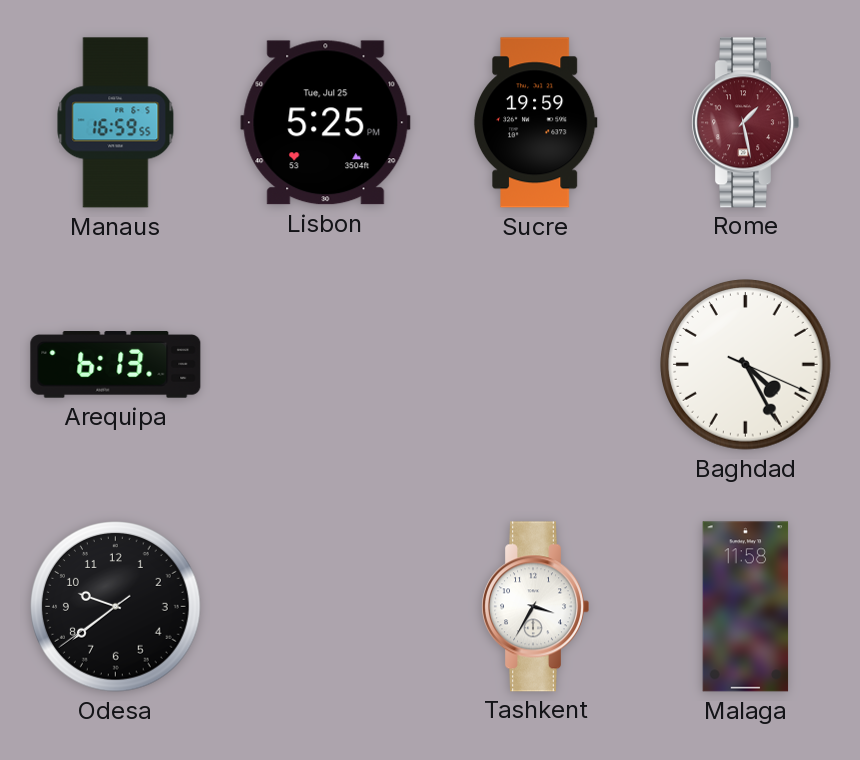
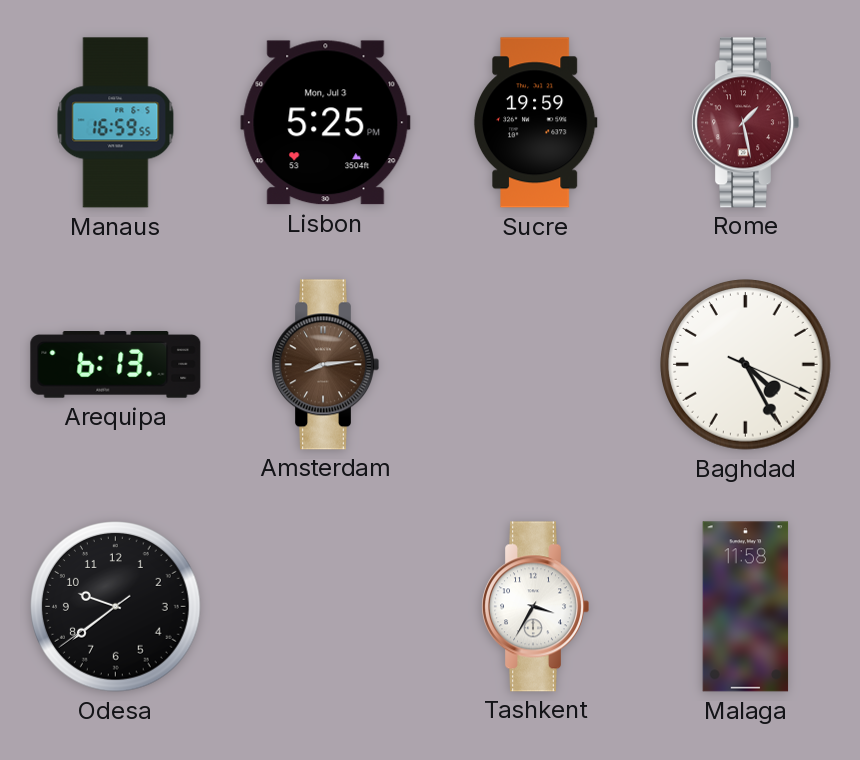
Lisbon date: Tue, Jul 25 -> Mon, Jul 3
Amsterdam: none -> 8:14
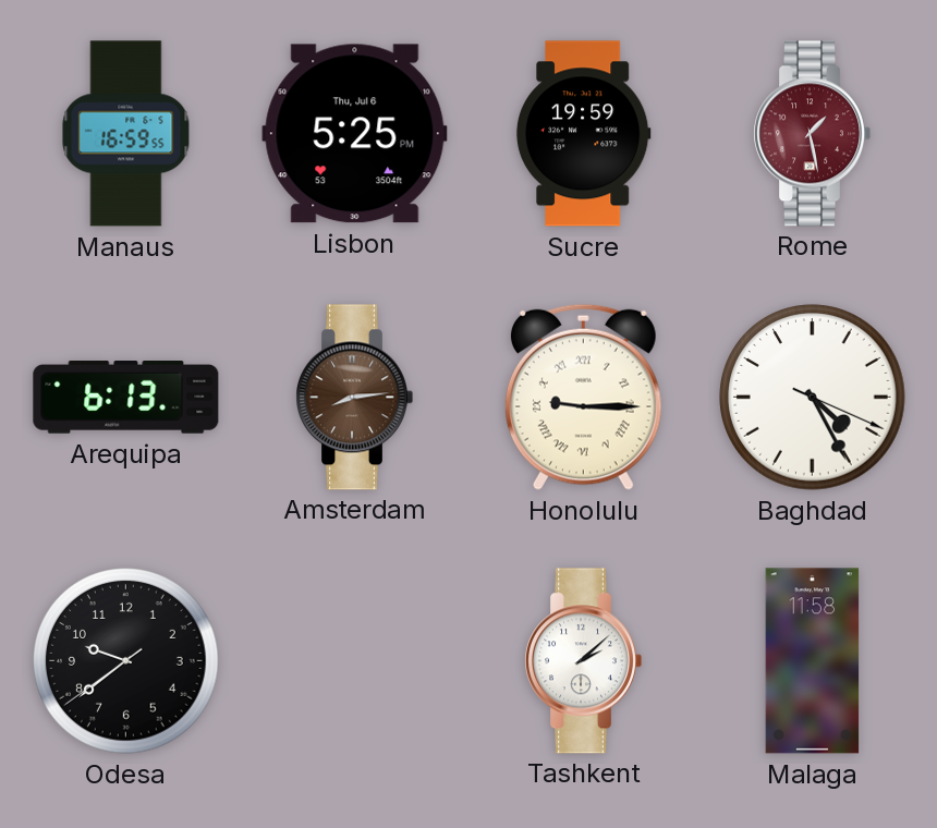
Lisbon date: Mon, Jul 3 -> Thu, Jul 6
Honolulu: none -> 9:15
Tashkent: 3:35 -> 2:08
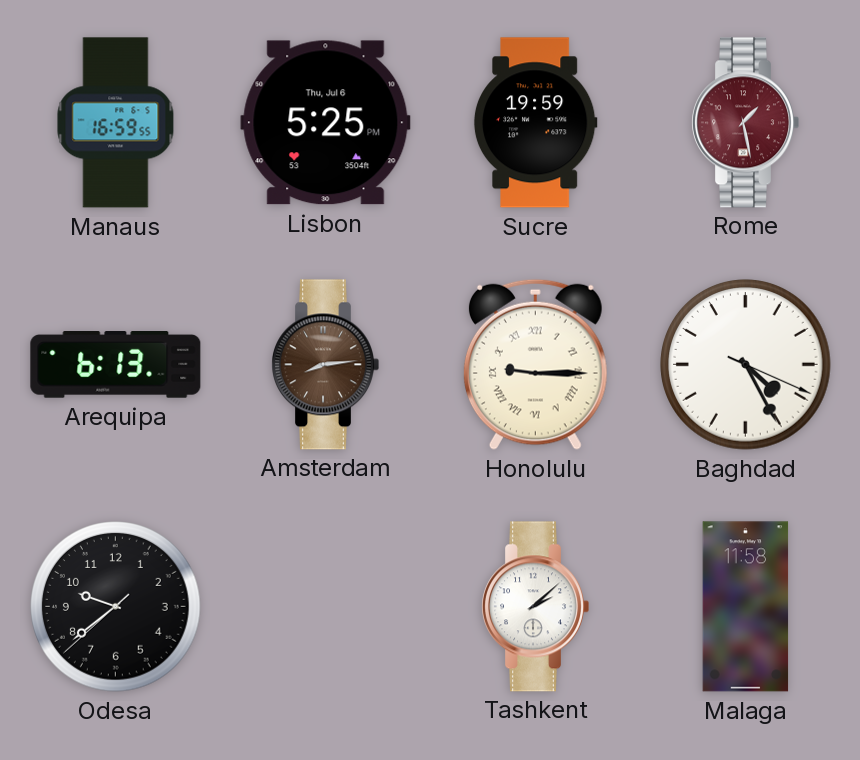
Odesa: 9:38:39 -> 9:38:38
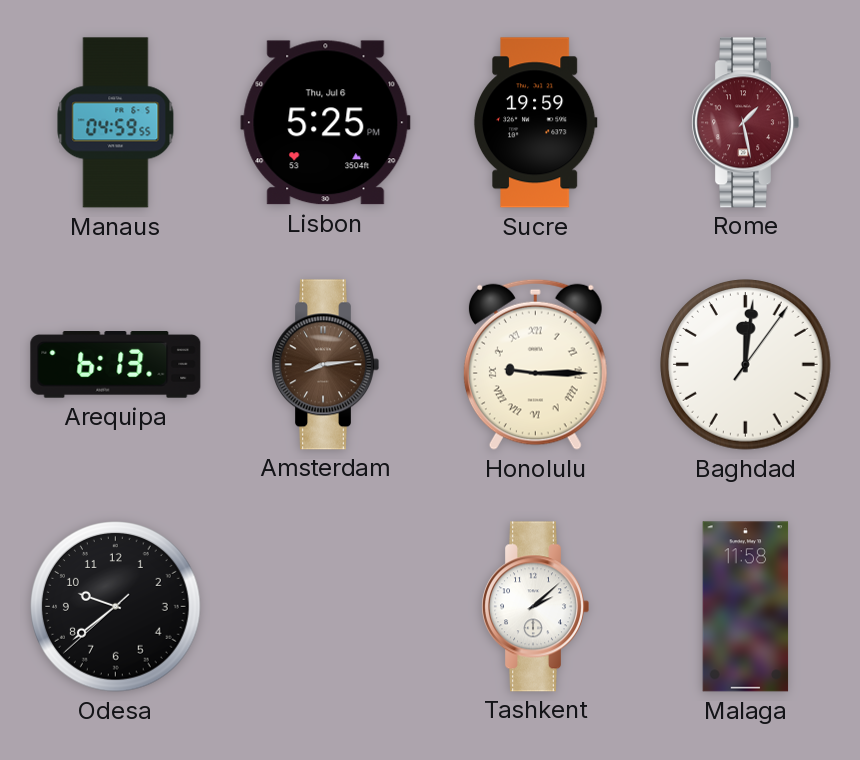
Manaus: 16:59 -> 04:59
Baghdad: 4:25 -> 12:01
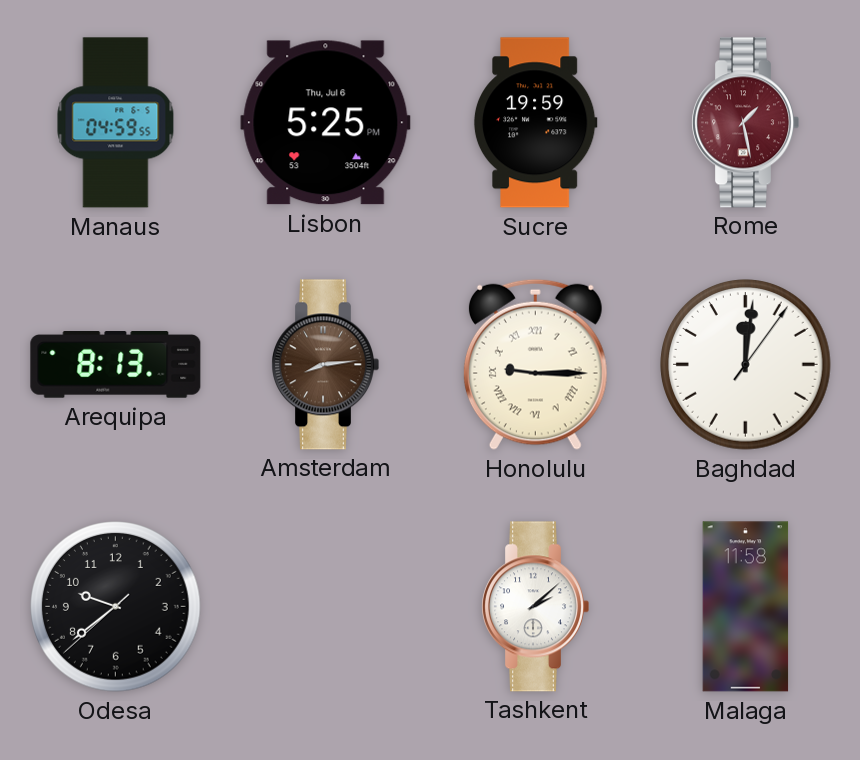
Arequipa: 6:13 -> 8:13
